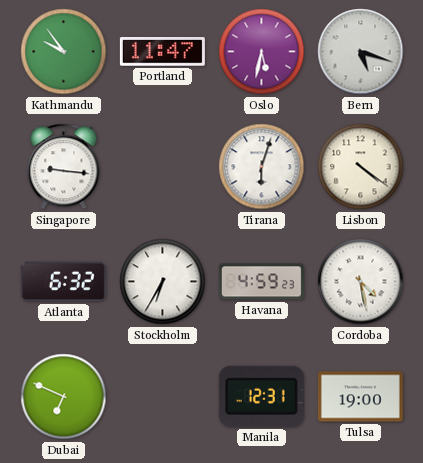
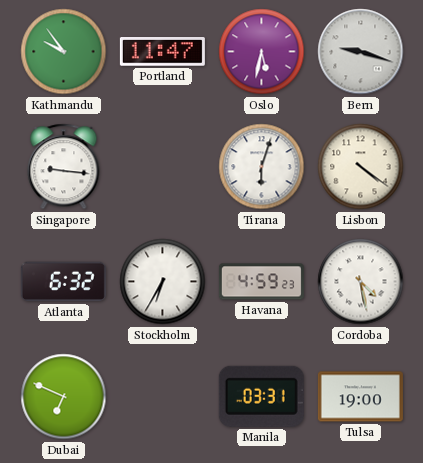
Bern: 5:18 -> 9:18
Manila: 12:31 -> 03:31
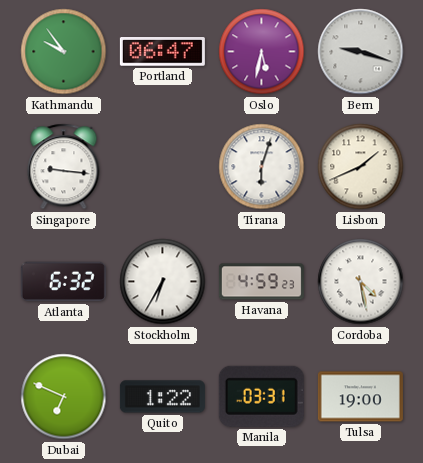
Portland: 11:47 -> 06:47
Lisbon: 4:21 -> 1:41
Quito: none -> 1:22
